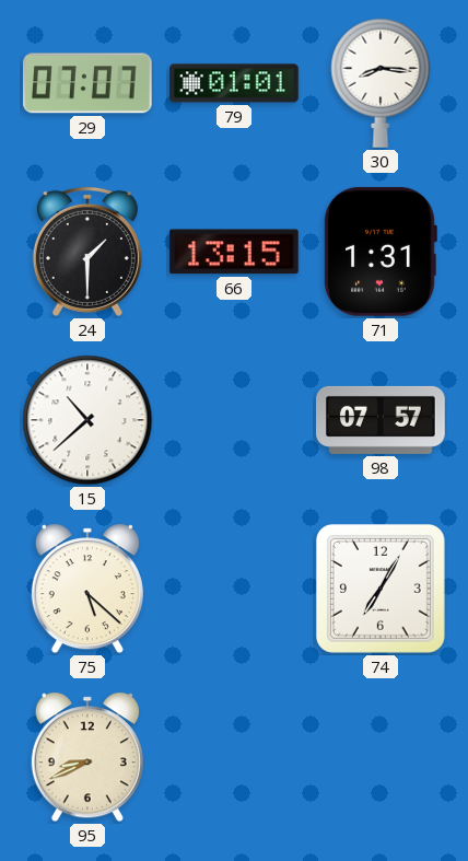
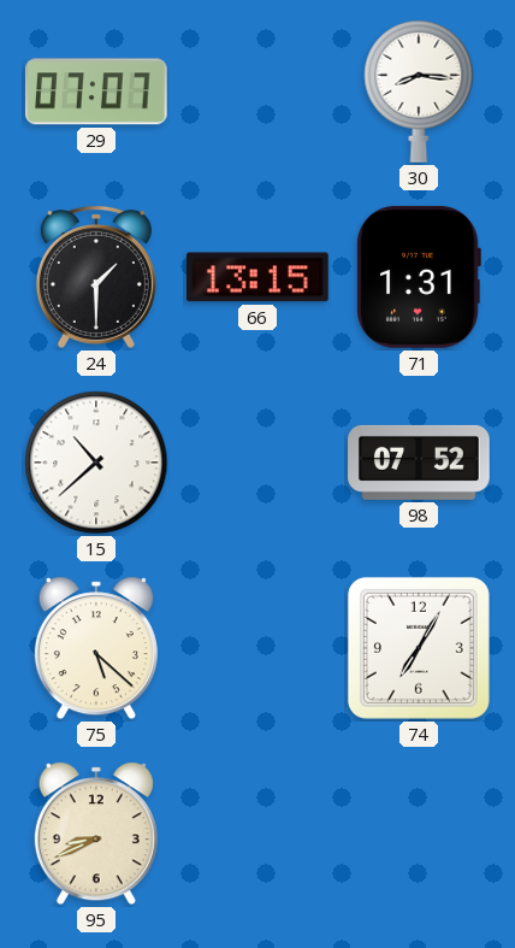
79: 01:01 -> none
98: 07:57 -> 07:52
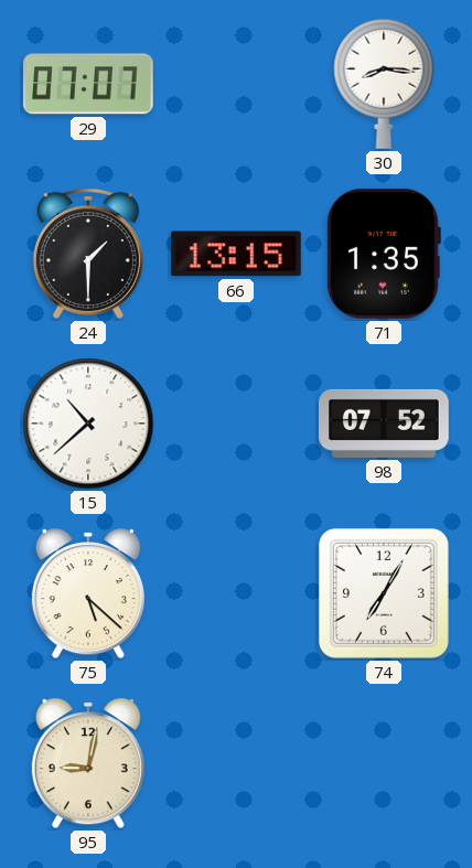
71: 1:31 -> 1:35
95: 8:41 -> 9:02
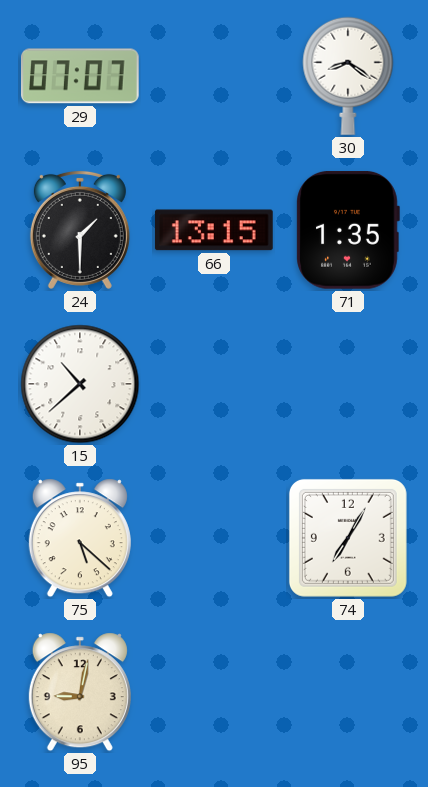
30: 8:16 -> 8:21
98: 07:52 -> none
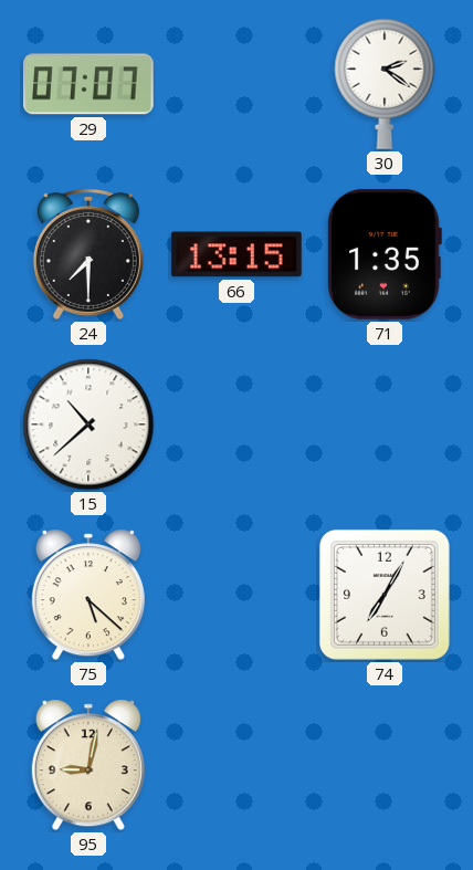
30: 8:21 -> 2:21
24: 1:30 -> 7:30
